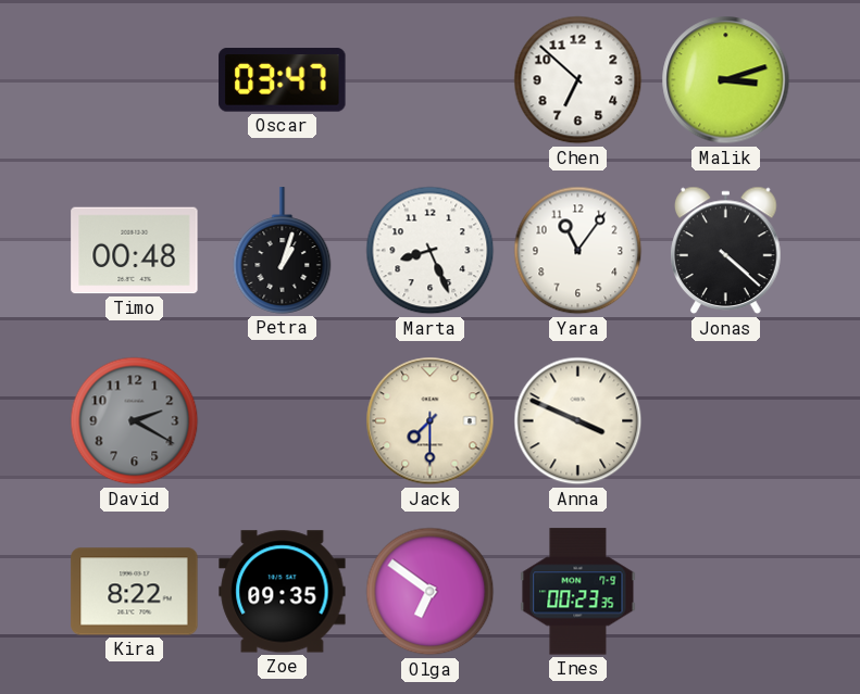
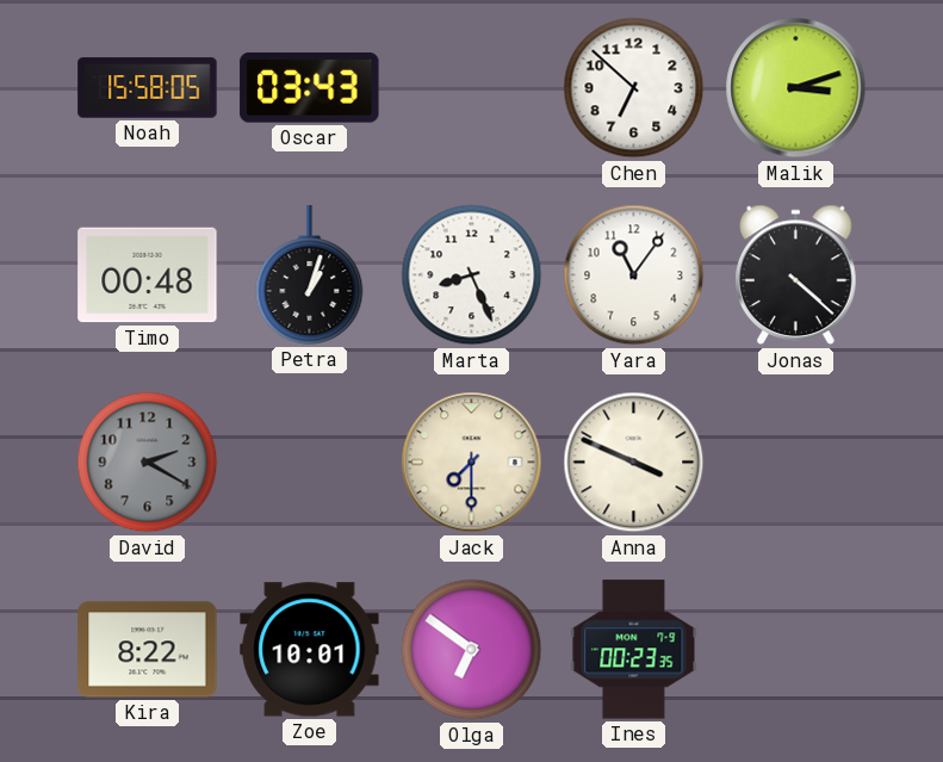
Noah: none -> 15:58
Oscar: 03:47 -> 03:43
Zoe: 09:35 -> 10:01
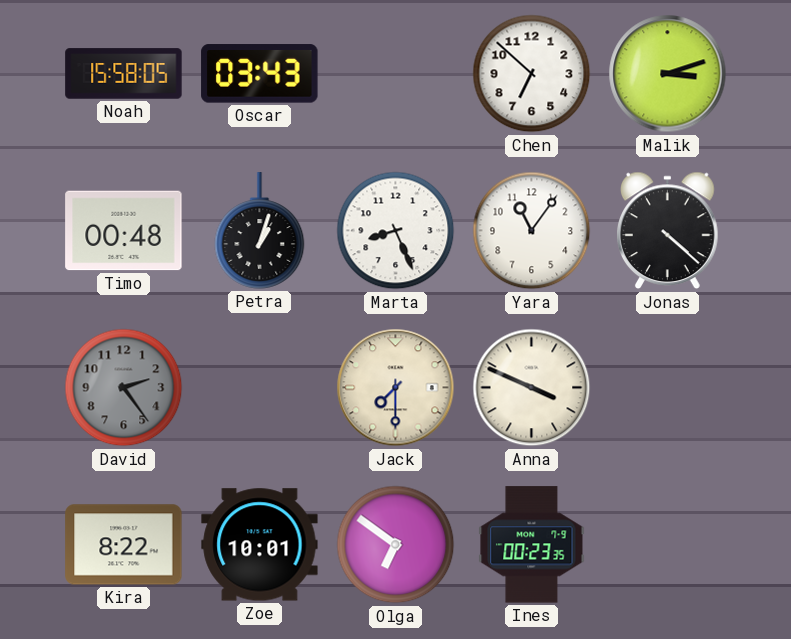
David: 2:20 -> 2:24
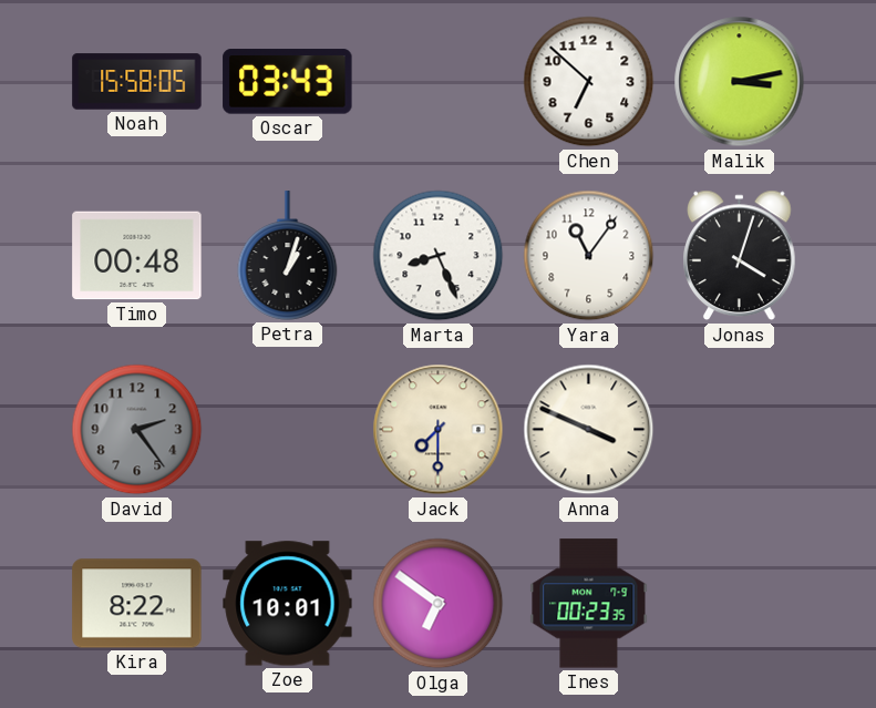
Malik: 3:12 -> 3:13
Jonas: 4:22 -> 4:03
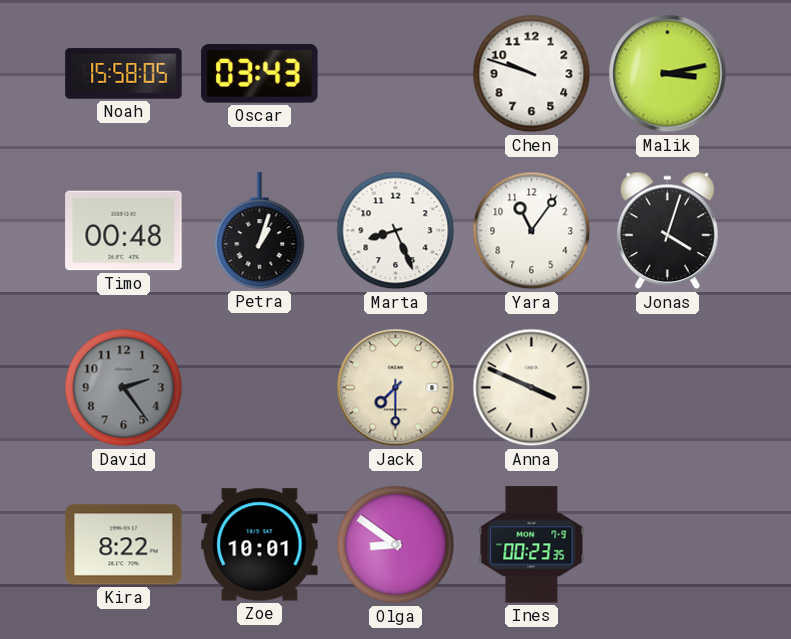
Chen: 6:52 -> 9:48
Olga: 6:51 -> 8:51
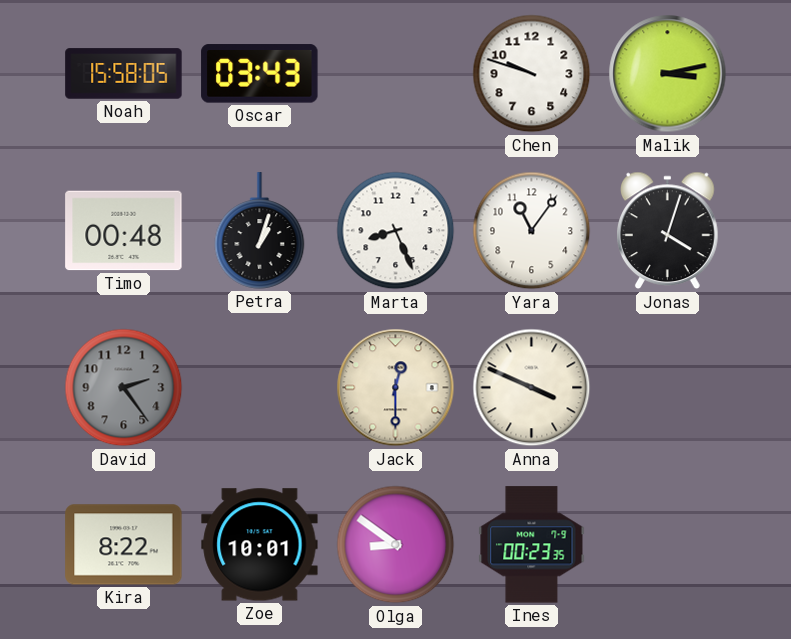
Jack: 7:30 -> 12:30
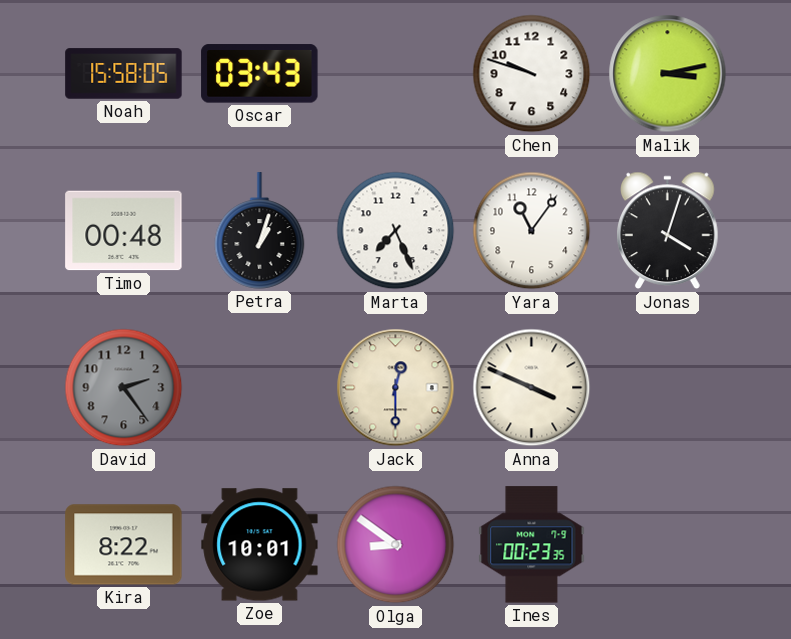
Marta: 8:26 -> 7:26
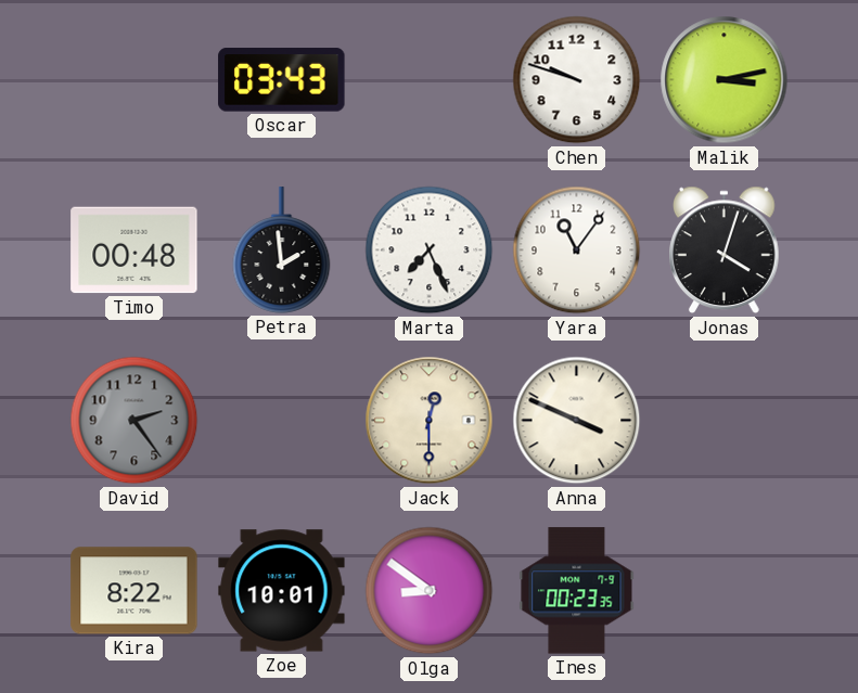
Noah: 15:58 -> none
Petra: 1:03 -> 1:59
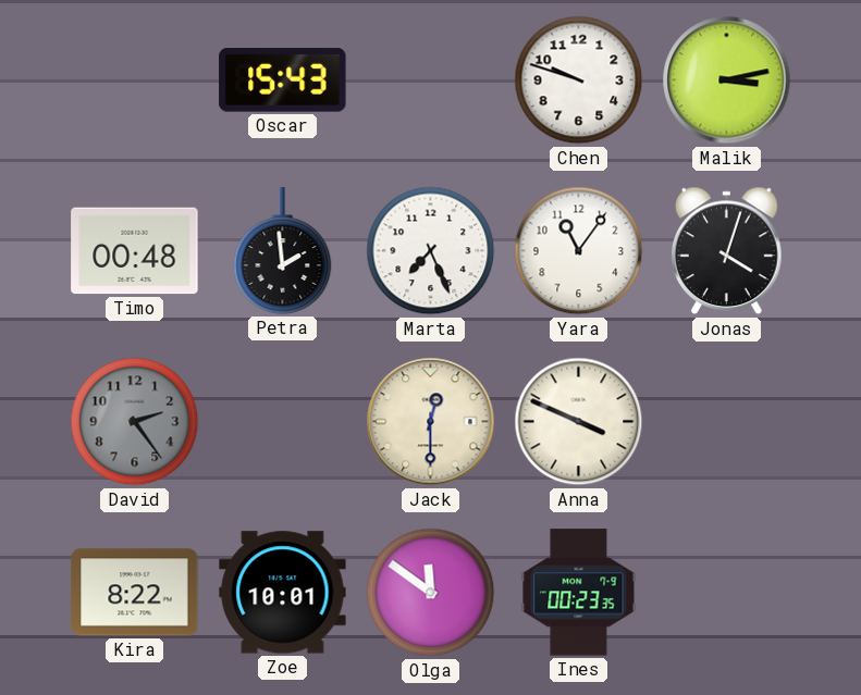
Oscar: 03:43 -> 15:43
Olga: 8:51 -> 11:51
